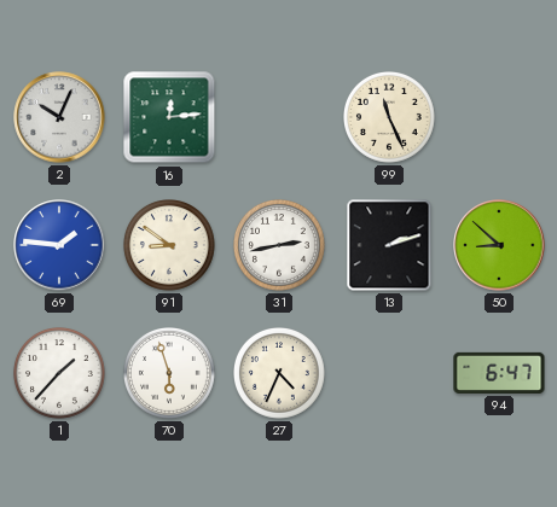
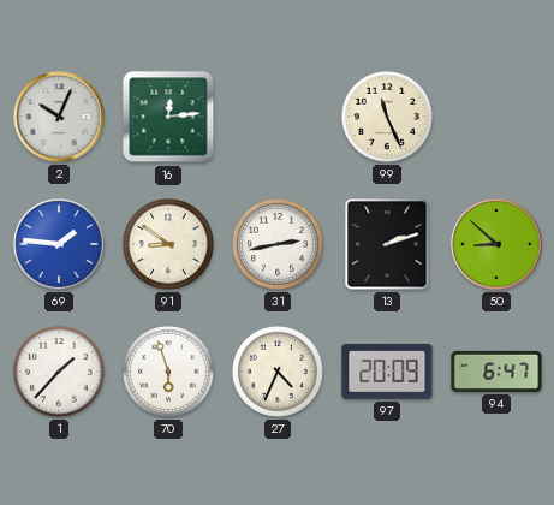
97: none -> 20:09
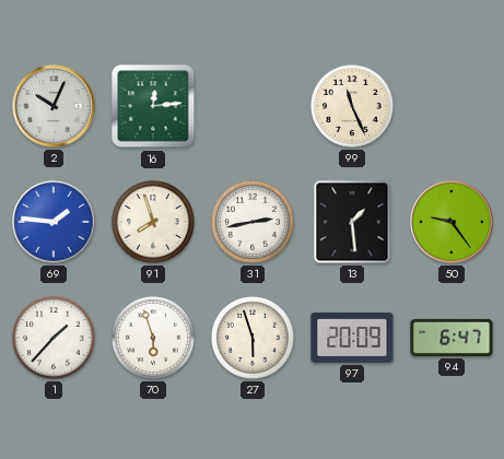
91: 8:51 -> 7:57
13: 2:12 -> 1:29
50: 8:52 -> 9:24
27: 4:34 -> 5:57
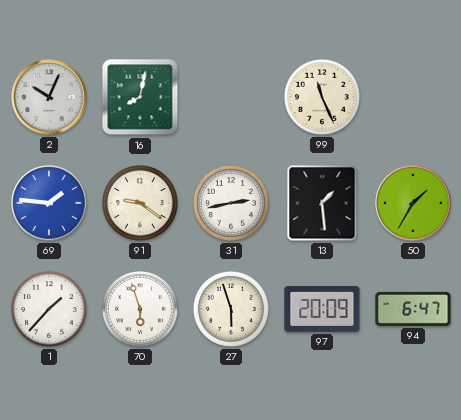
16: 12:14 -> 8:02
91: 7:57 -> 9:21
50: 9:24 -> 1:35
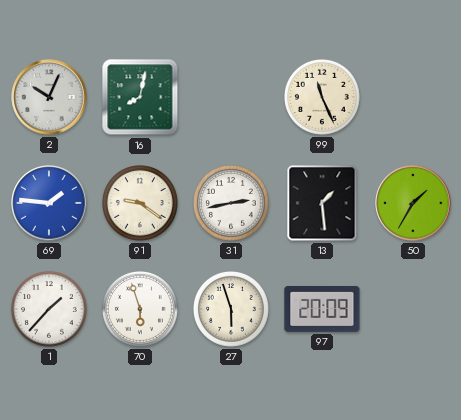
94: 6:47 -> none
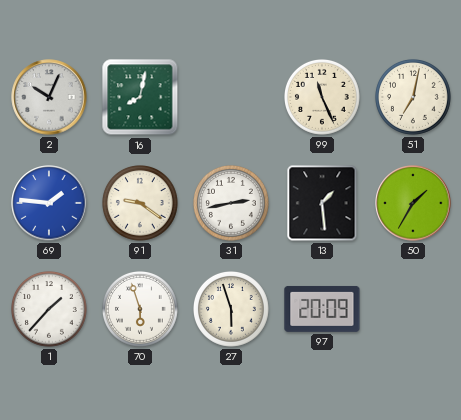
51: none -> 7:02
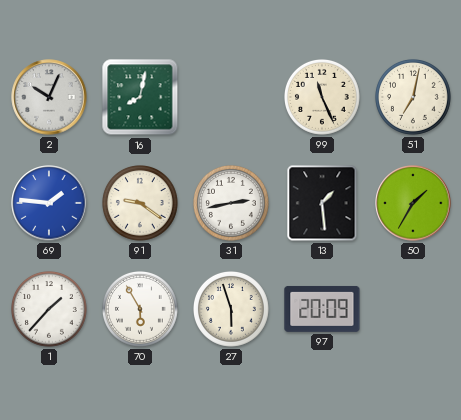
70: 5:57 -> 5:55
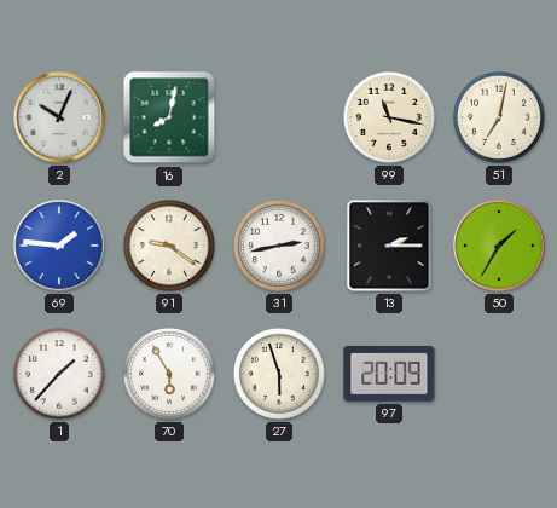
99: 11:26 -> 11:17
13: 1:29 -> 2:15
